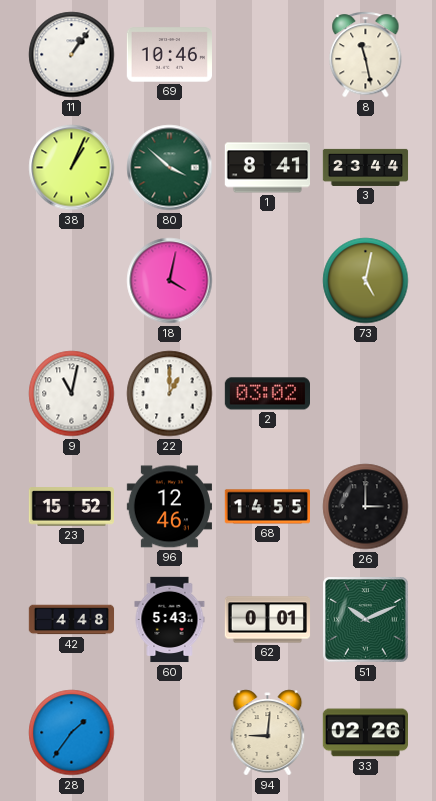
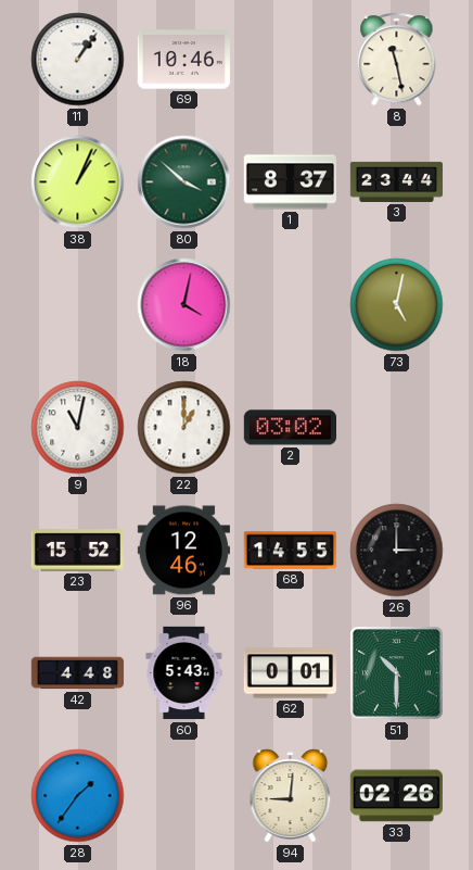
1: 8:41 -> 8:37
51: 10:11 -> 10:30
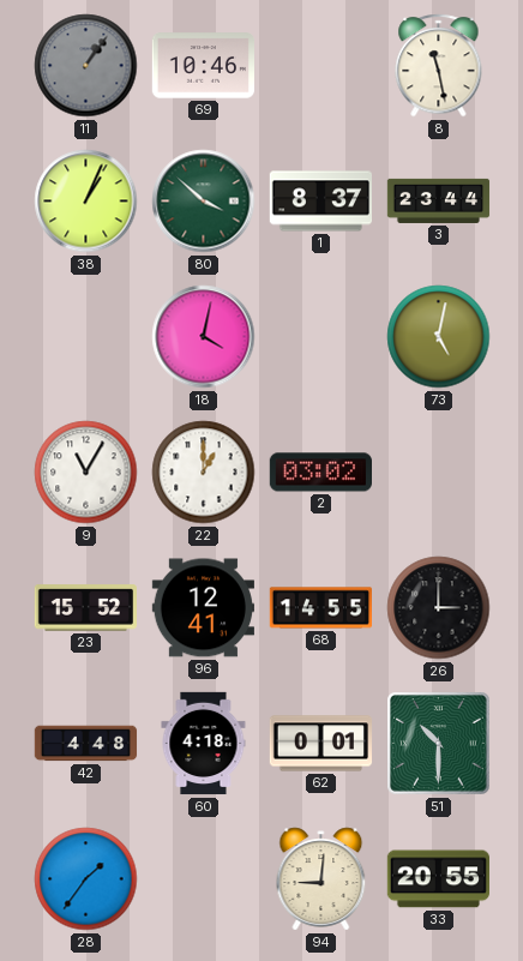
11 dial: white -> grey
9: 11:02 -> 11:05
96: 12:46 -> 12:41
60: 5:43 -> 4:18
33: 02:26 -> 20:55
